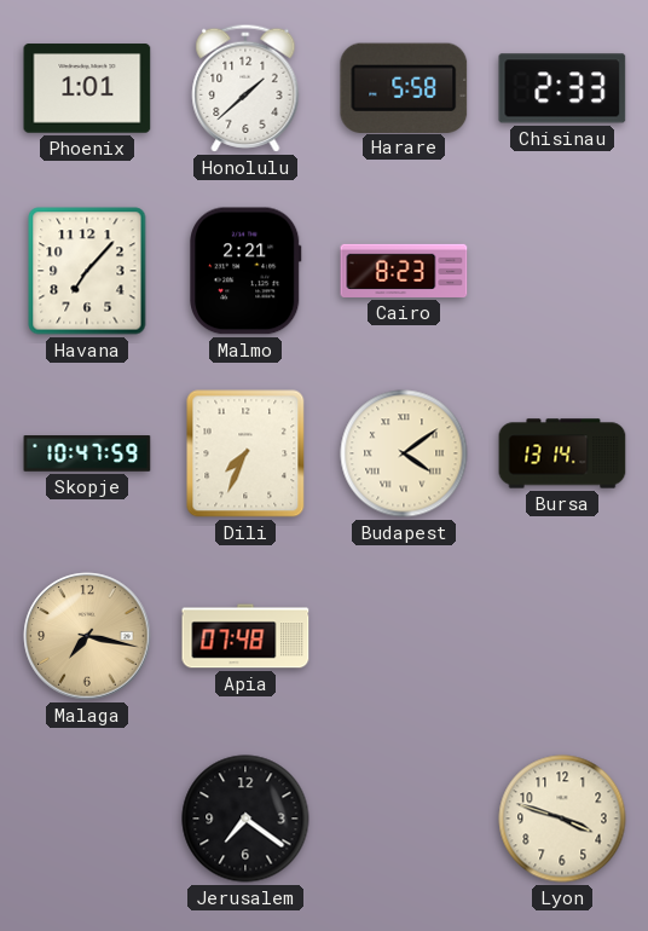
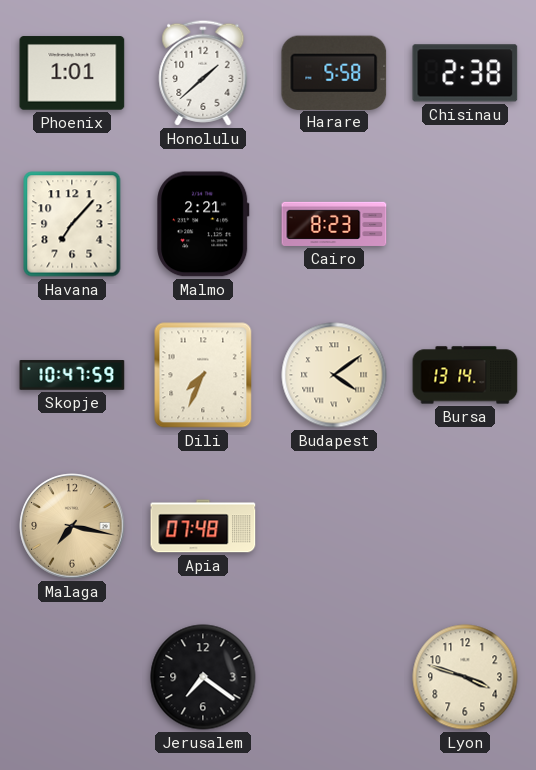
Chisinau: 2:33 -> 2:38
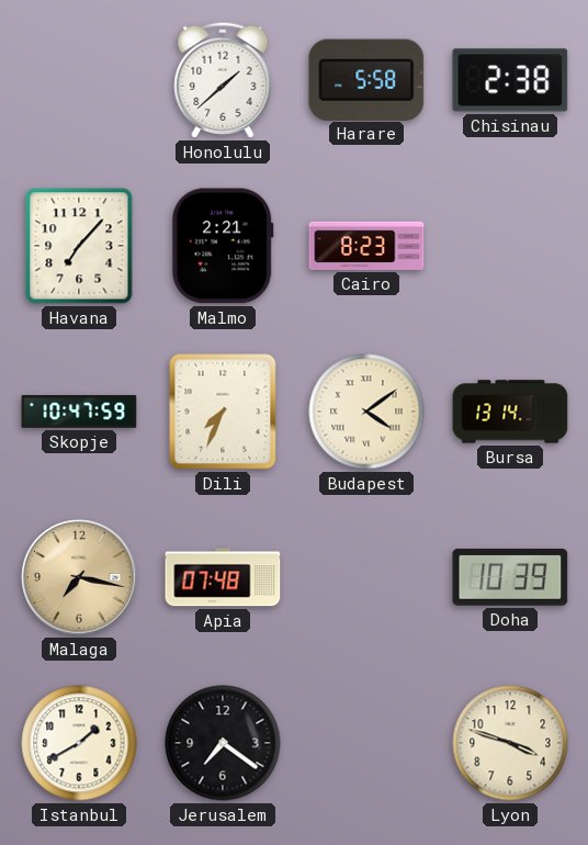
Phoenix: 1:01 -> none
Doha: none -> 10:39
Istanbul: none -> 1:40
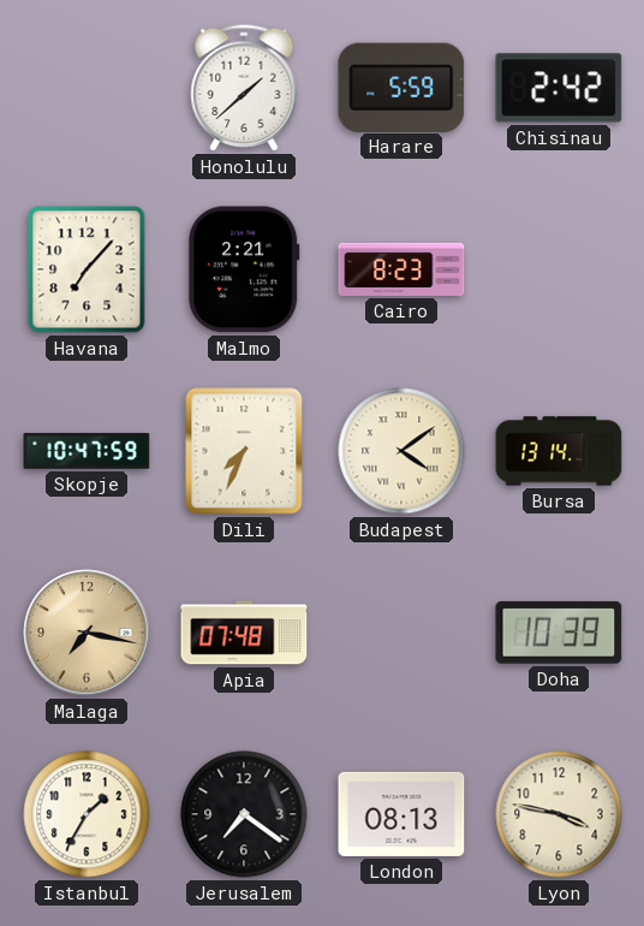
Harare: 5:58 -> 5:59
Chisinau: 2:38 -> 2:42
Istanbul: 1:40 -> 1:35
London: none -> 08:13
Lyon: 3:48 -> 3:47
